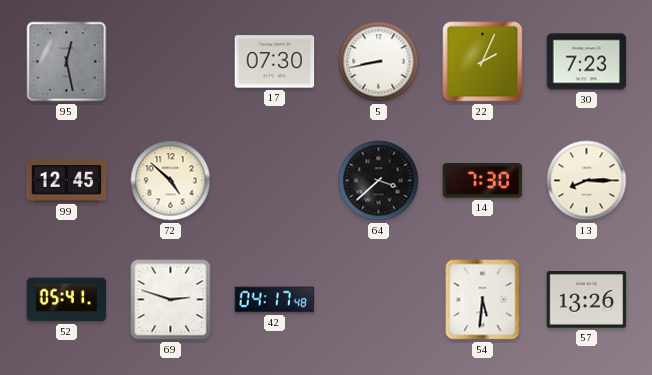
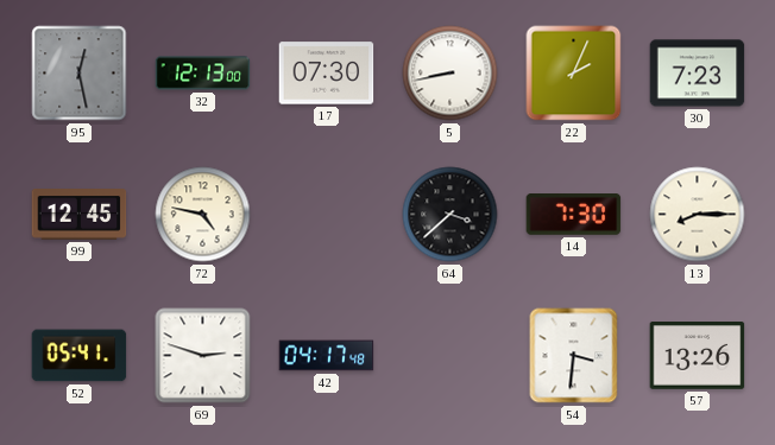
32: none -> 12:13
72: 4:52 -> 4:47
54: 5:31 -> 3:31
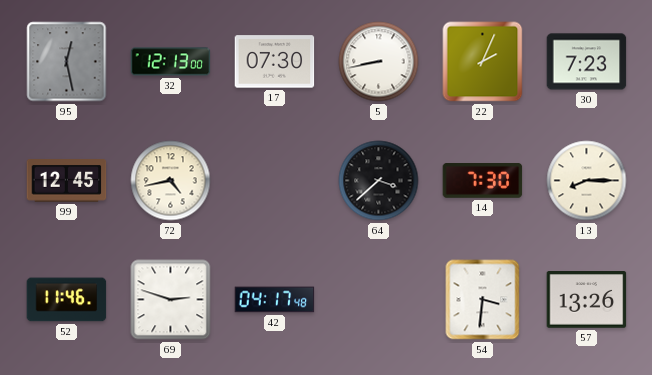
72: 4:47 -> 4:43
52: 05:41 -> 11:46
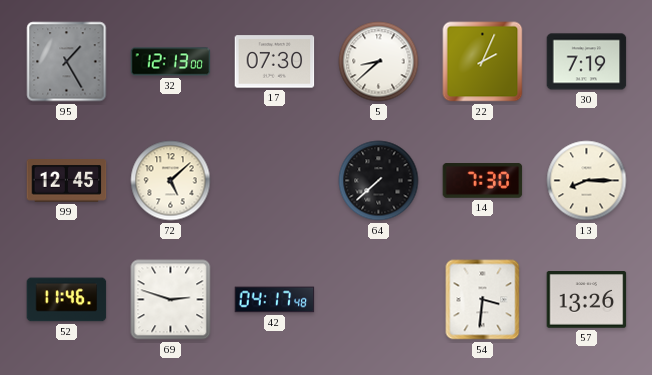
95: 12:28 -> 1:25
5: 8:43 -> 8:38
30: 7:23 -> 7:19
72: 4:43 -> 5:08
64: 3:38 -> 7:38
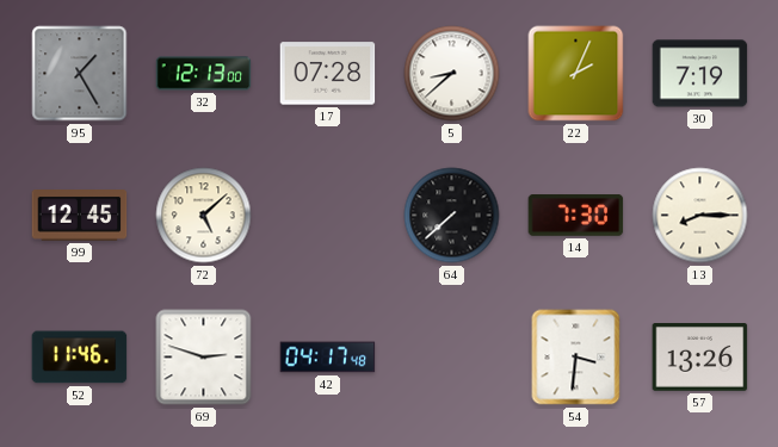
17: 07:30 -> 07:28
